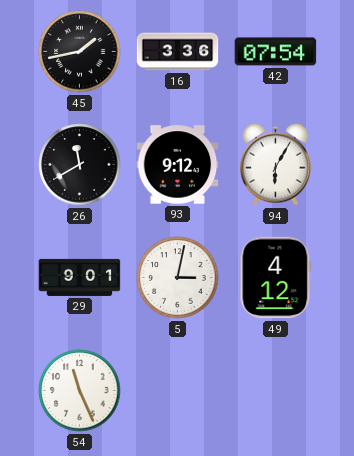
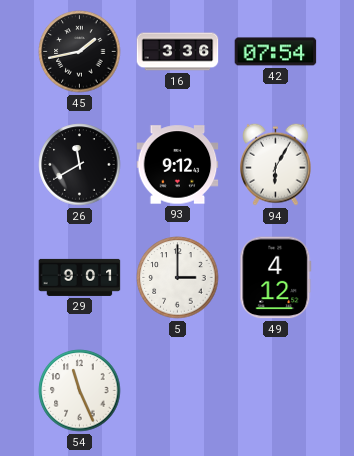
5: 3:02 -> 3:00
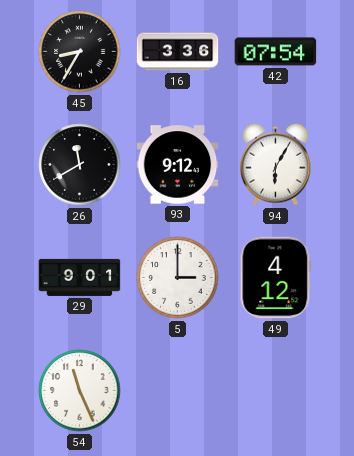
45: 1:43 -> 8:35
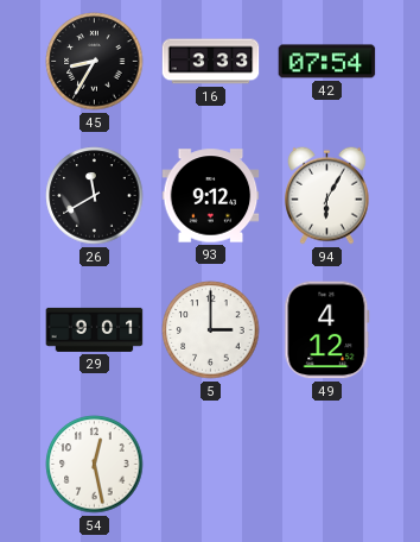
16: 3:36 -> 3:33
54: 11:26 -> 12:28
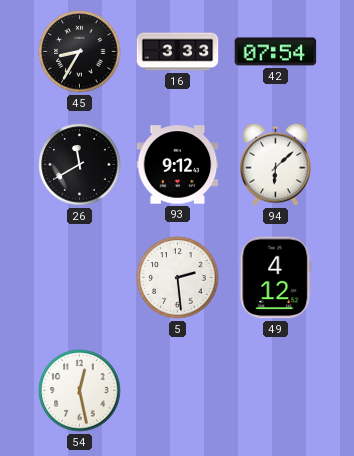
94: 6:05 -> 6:08
29: 9:01 -> none
5: 3:00 -> 2:29
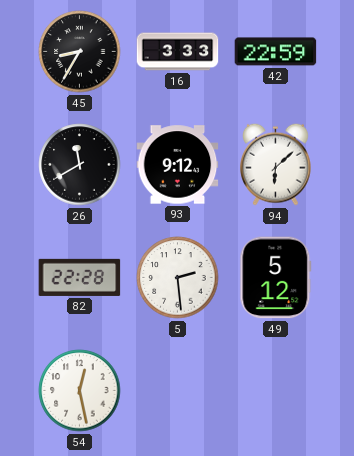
42: 07:54 -> 22:59
82: none -> 22:28
49: 4:12 -> 5:12
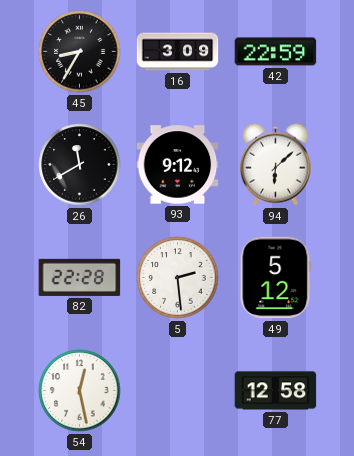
16: 3:33 -> 3:09
77: none -> 12:58
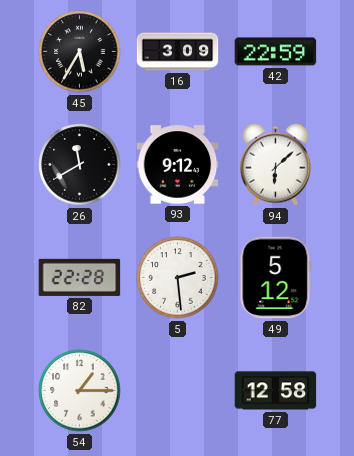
45: 8:35 -> 5:35
54: 12:28 -> 1:15
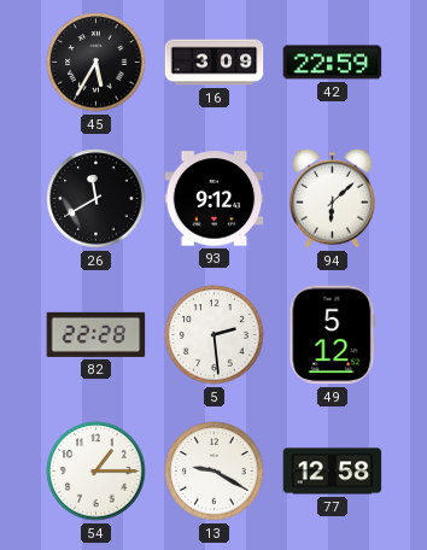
13: none -> 9:20
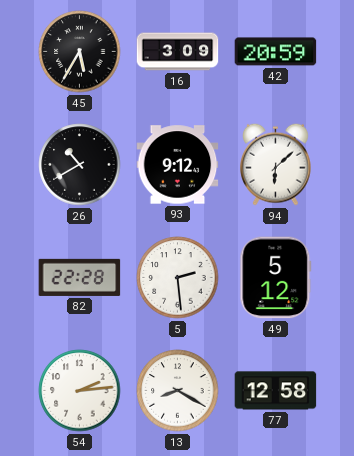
42: 22:59 -> 20:59
26: 11:40 -> 10:40
54: 1:15 -> 2:14
13: 9:20 -> 8:20
